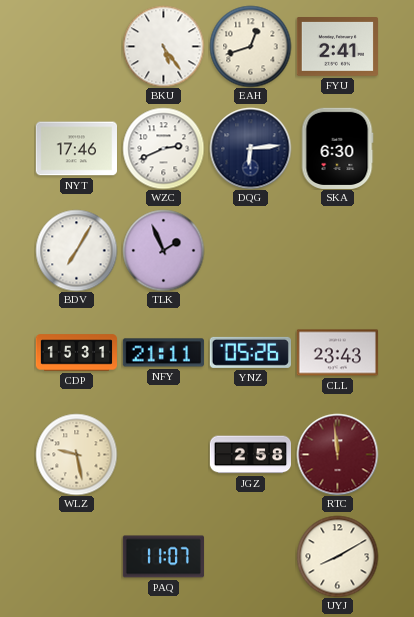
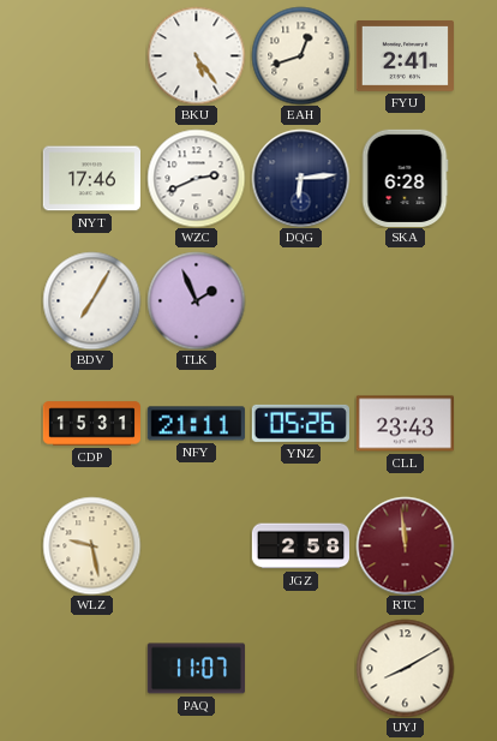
SKA: 6:30 -> 6:28
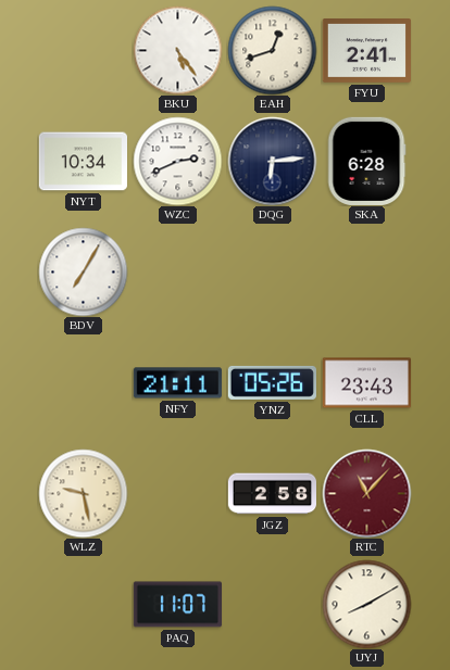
NYT: 17:46 -> 10:34
TLK: 1:56 -> none
CDP: 15:31 -> none
RTC: 11:59 -> 11:07
